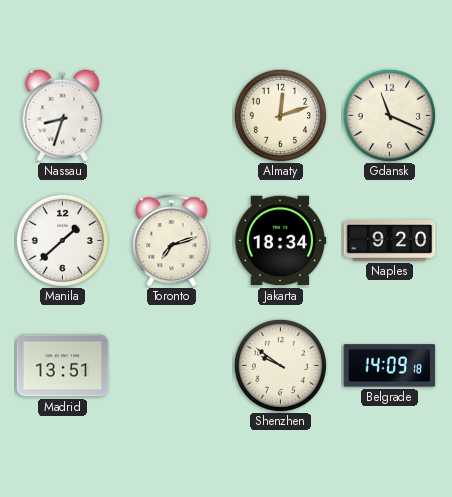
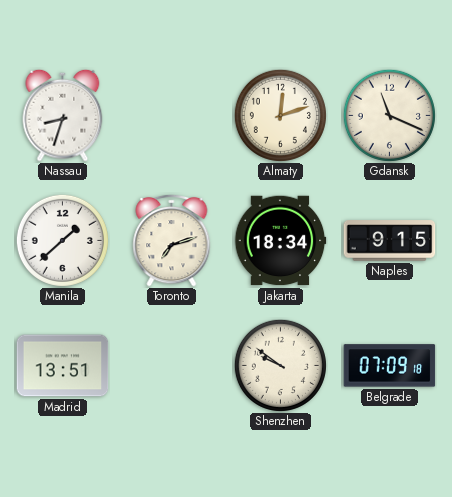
Naples: 9:20 -> 9:15
Belgrade: 14:09 -> 07:09
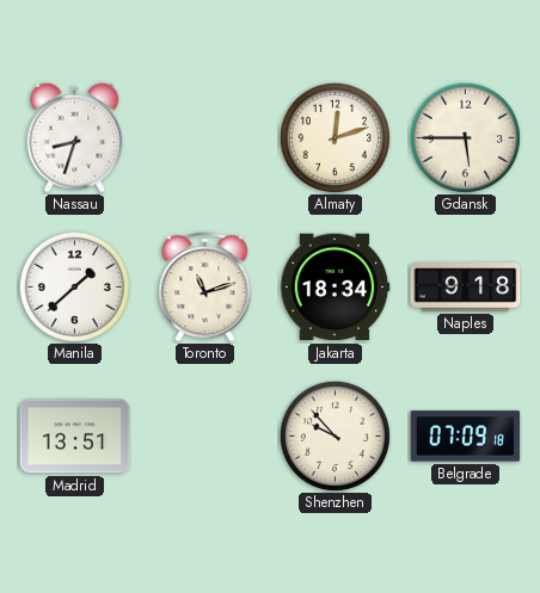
Gdansk: 11:19 -> 5:45
Toronto: 7:12 -> 11:12
Naples: 9:15 -> 9:18
Shenzhen: 9:51 -> 9:53
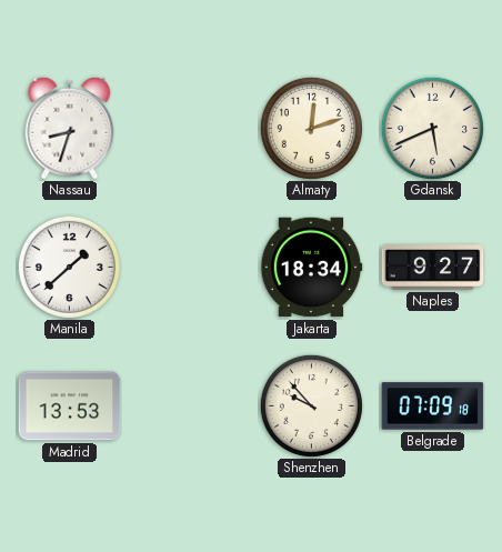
Gdansk: 5:45 -> 5:41
Toronto: 11:12 -> none
Naples: 9:18 -> 9:27
Madrid: 13:51 -> 13:53
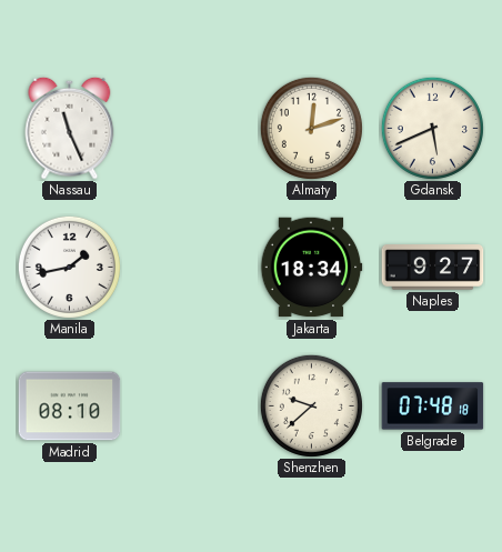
Nassau: 8:33 -> 11:26
Manila: 1:38 -> 1:43
Madrid: 13:53 -> 08:10
Shenzhen: 9:53 -> 9:38
Belgrade: 07:09 -> 07:48
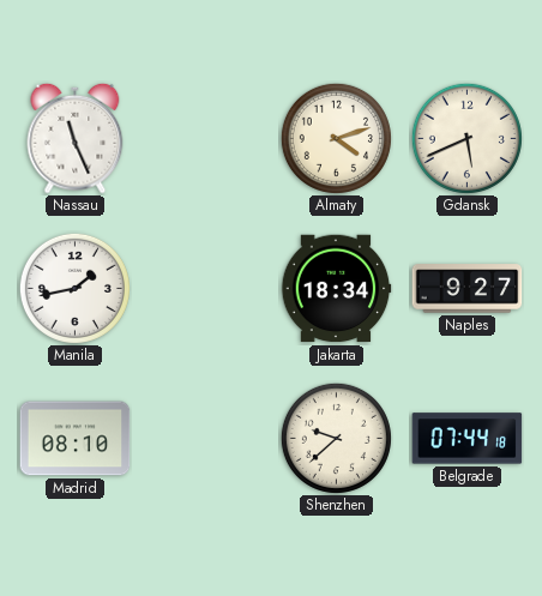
Almaty: 12:12 -> 4:12
Belgrade: 07:48 -> 07:44
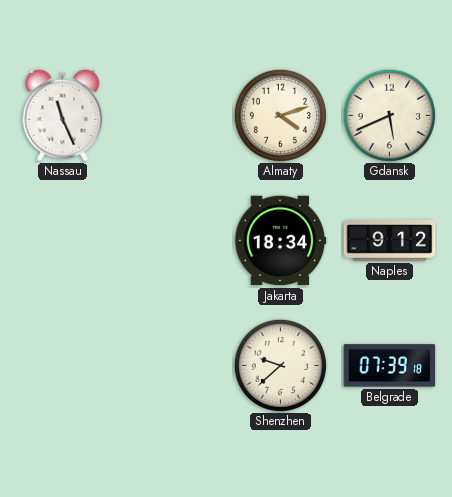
Manila: 1:43 -> none
Naples: 9:27 -> 9:12
Madrid: 08:10 -> none
Belgrade: 07:44 -> 07:39
